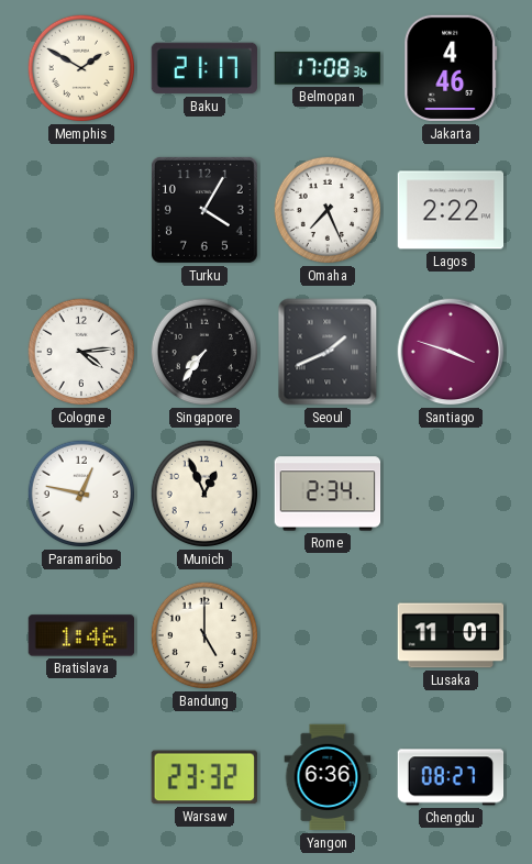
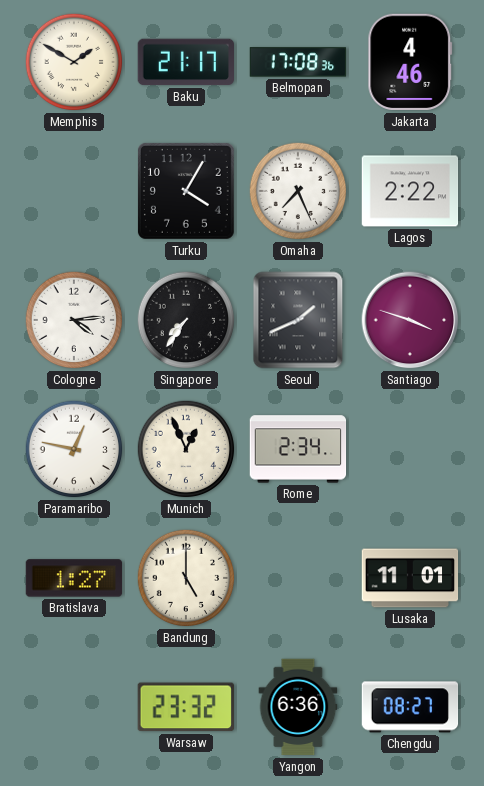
Bratislava: 1:46 -> 1:27
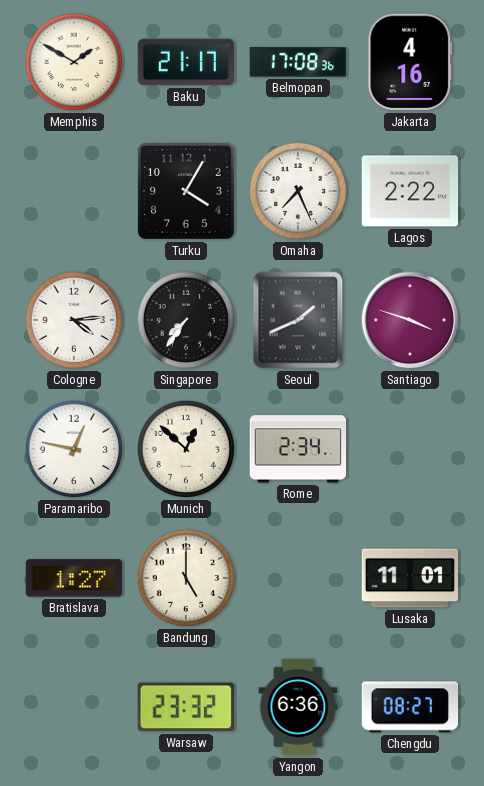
Jakarta: 4:46 -> 4:16
Munich: 12:56 -> 12:52
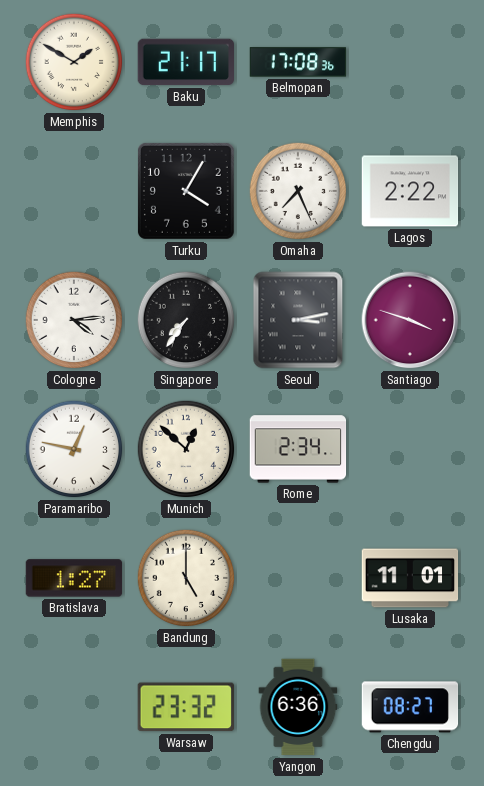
Jakarta: 4:16 -> none
Seoul: 1:41 -> 3:13
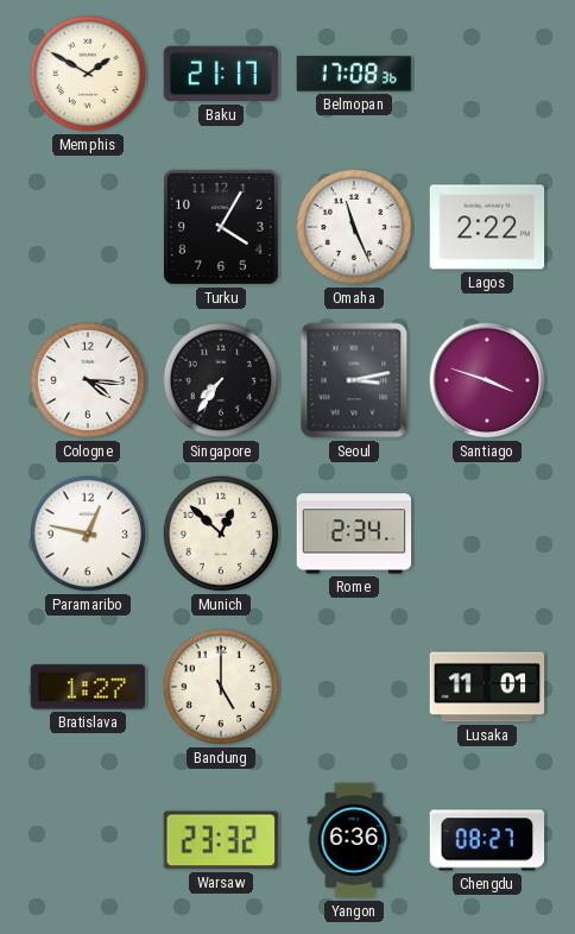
Omaha: 7:26 -> 11:26
Cologne: 4:14 -> 4:16
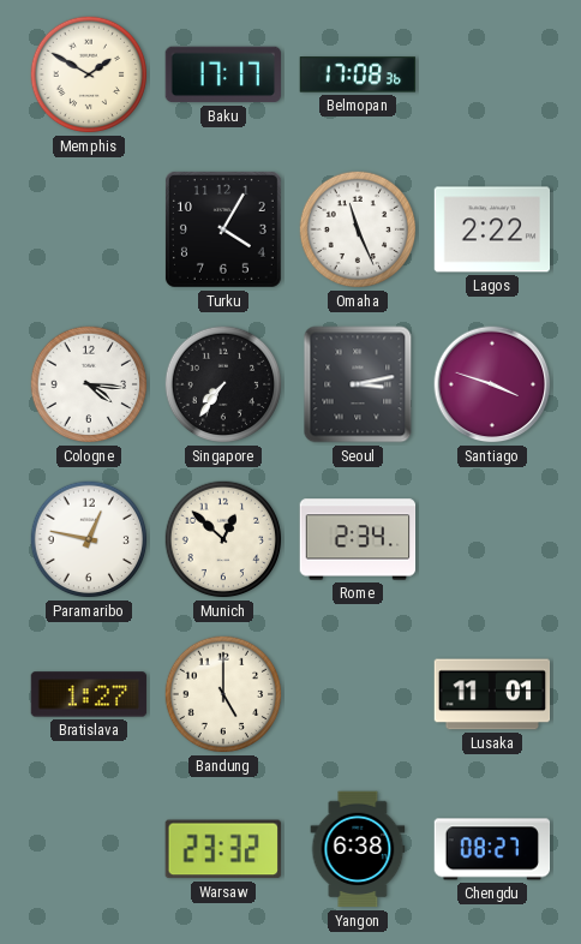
Baku: 21:17 -> 17:17
Yangon: 6:36 -> 6:38
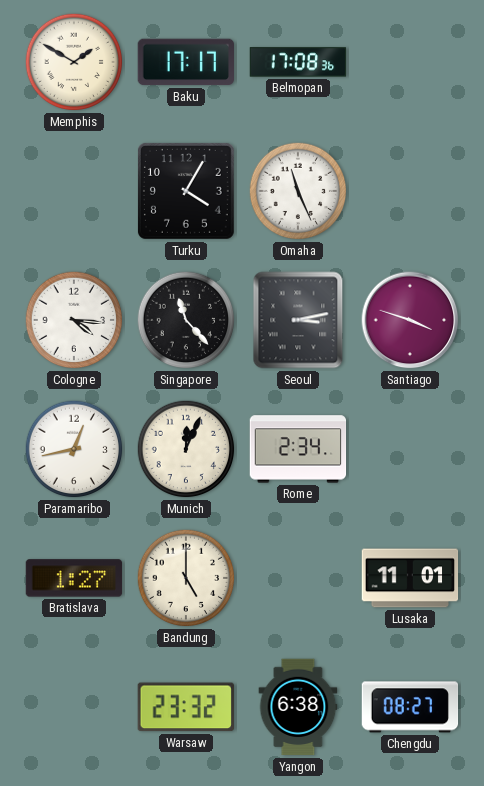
Lagos: 2:22 -> none
Singapore: 7:36 -> 11:23
Paramaribo: 12:47 -> 12:43
Munich: 12:52 -> 12:04
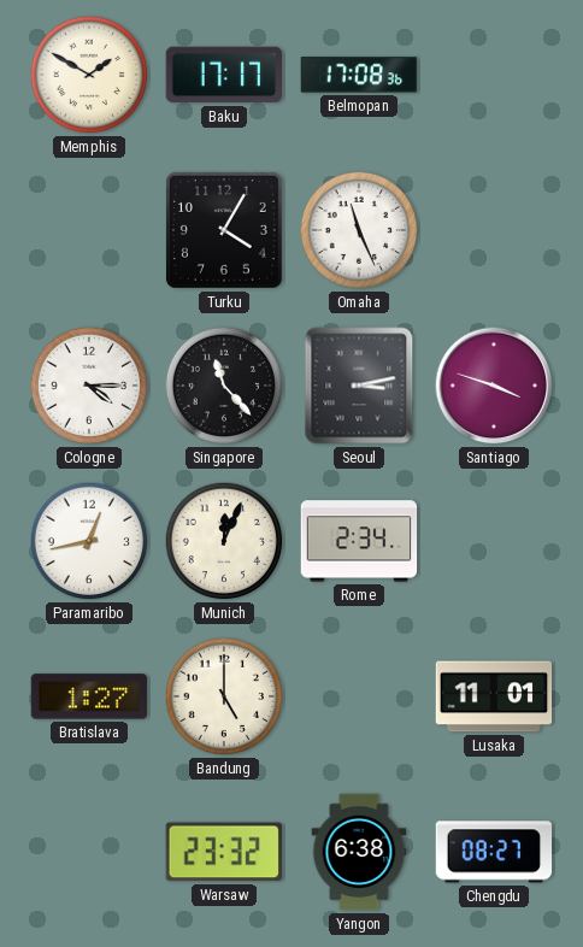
Cologne: 4:16 -> 4:15
